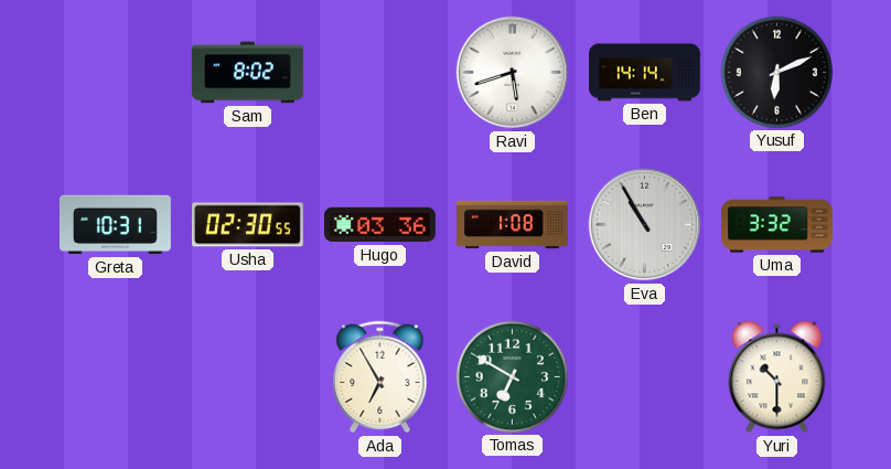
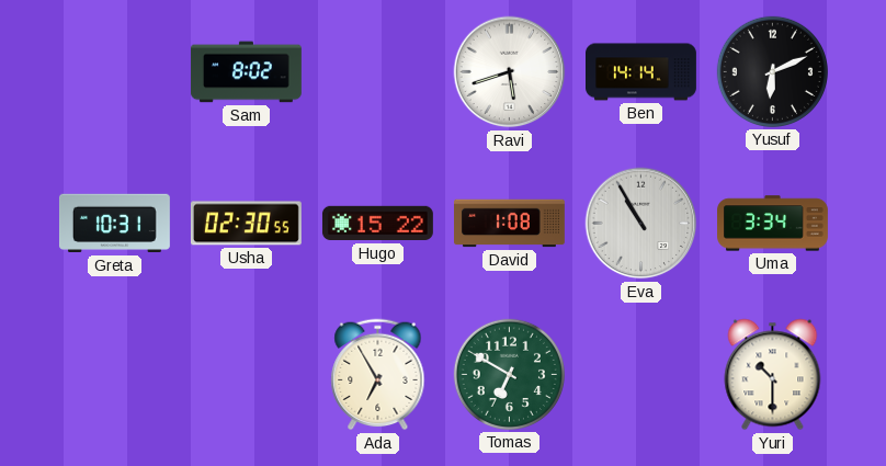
Hugo: 03:36 -> 15:22
Uma: 3:32 -> 3:34
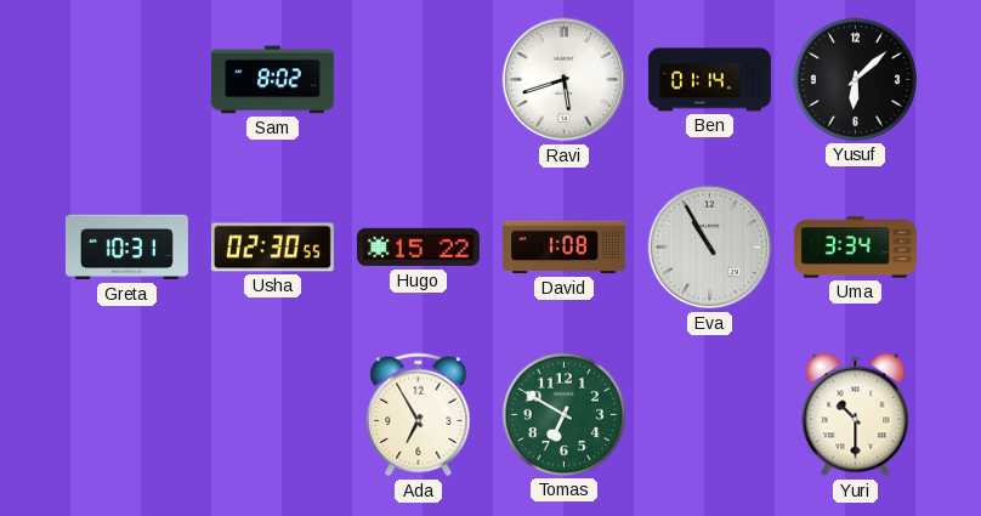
Ben: 14:14 -> 01:14
Yusuf: 6:11 -> 6:08
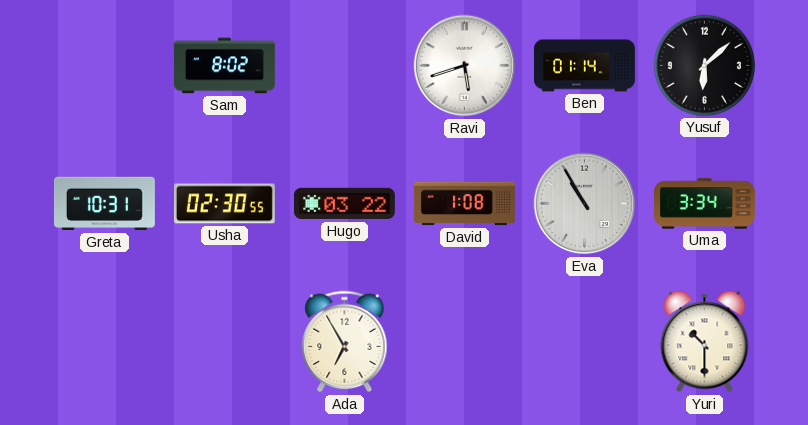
Hugo: 15:22 -> 03:22
Tomas: 6:50 -> none
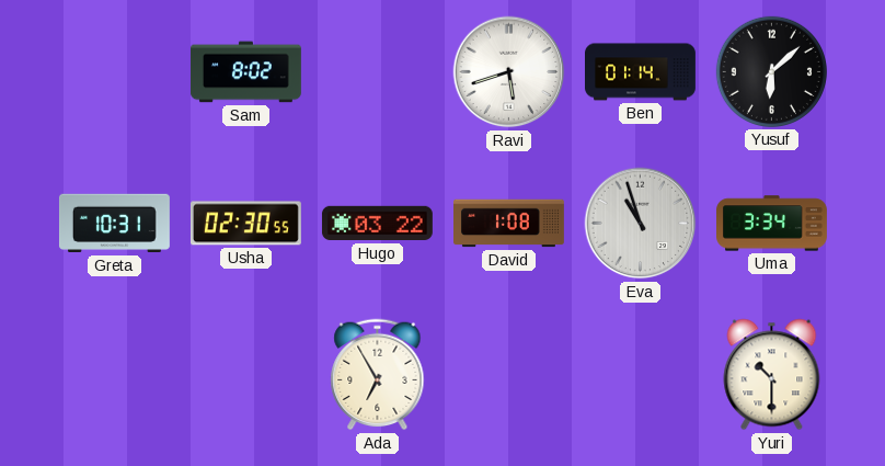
Eva: 10:55 -> 10:57
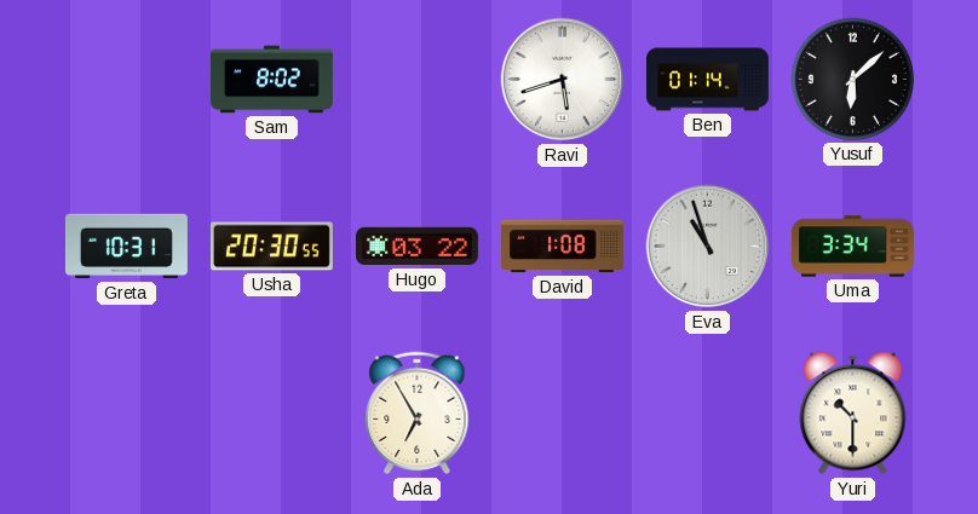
Usha: 02:30 -> 20:30
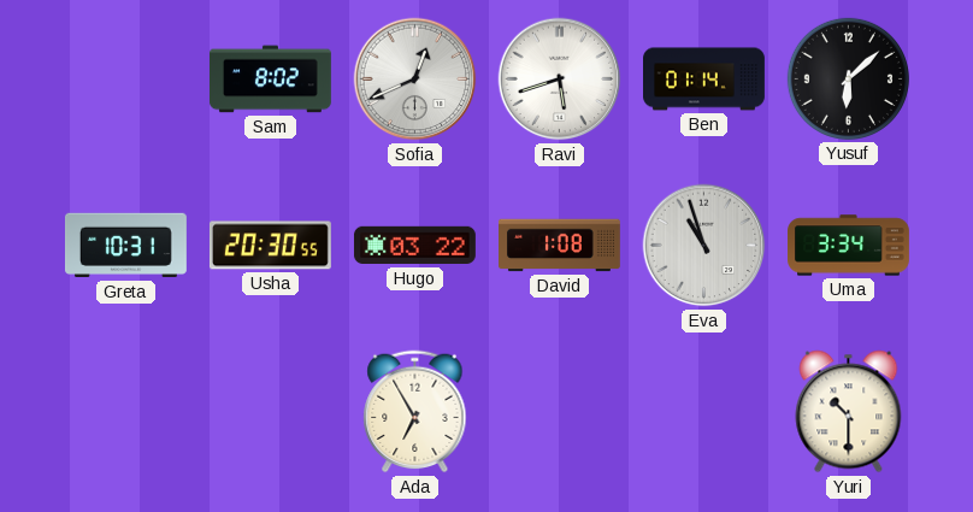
Sofia: none -> 12:41
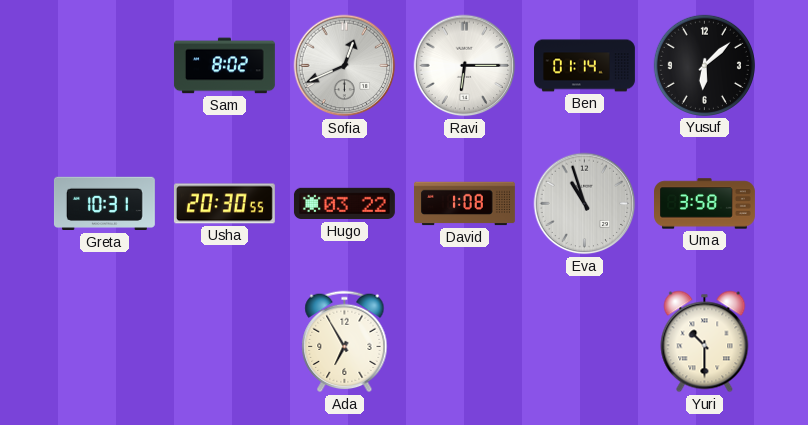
Ravi: 5:42 -> 6:15
Uma: 3:34 -> 3:58
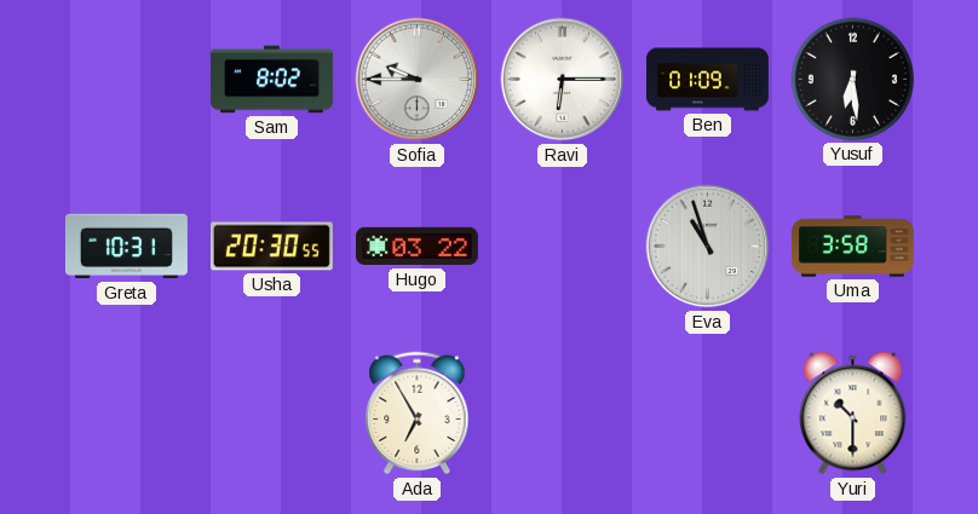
Sofia: 12:41 -> 9:45
Ben: 01:14 -> 01:09
Yusuf: 6:08 -> 6:29
David: 1:08 -> none
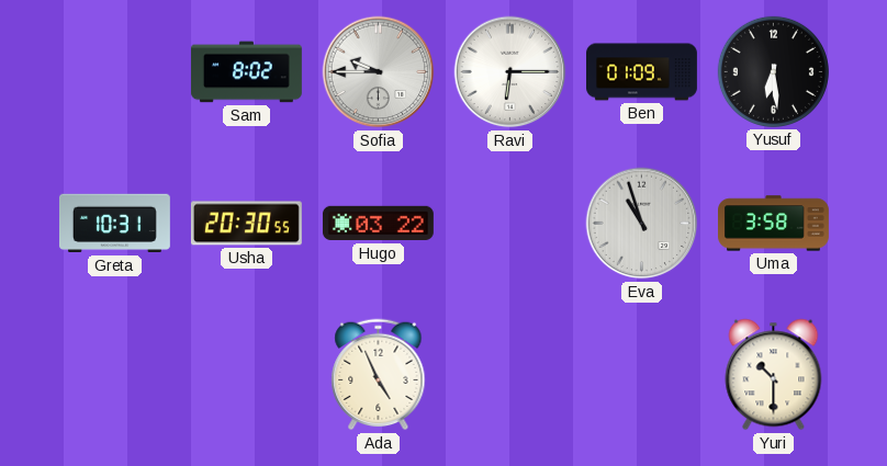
Ada: 6:55 -> 4:56
